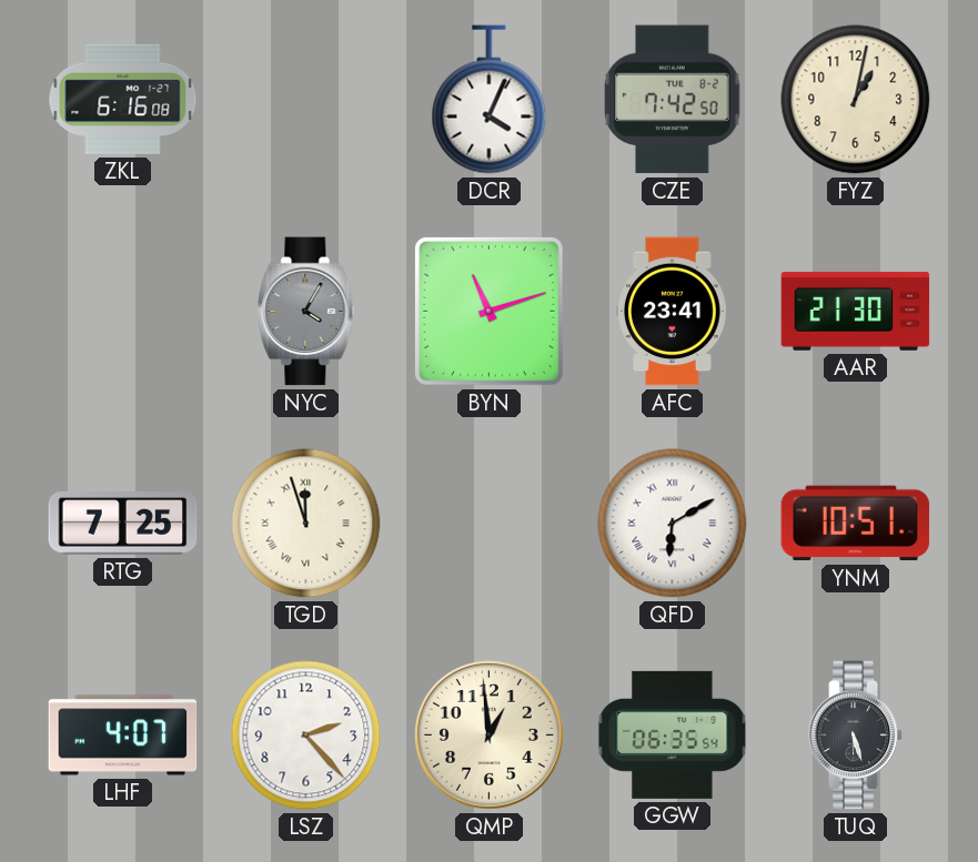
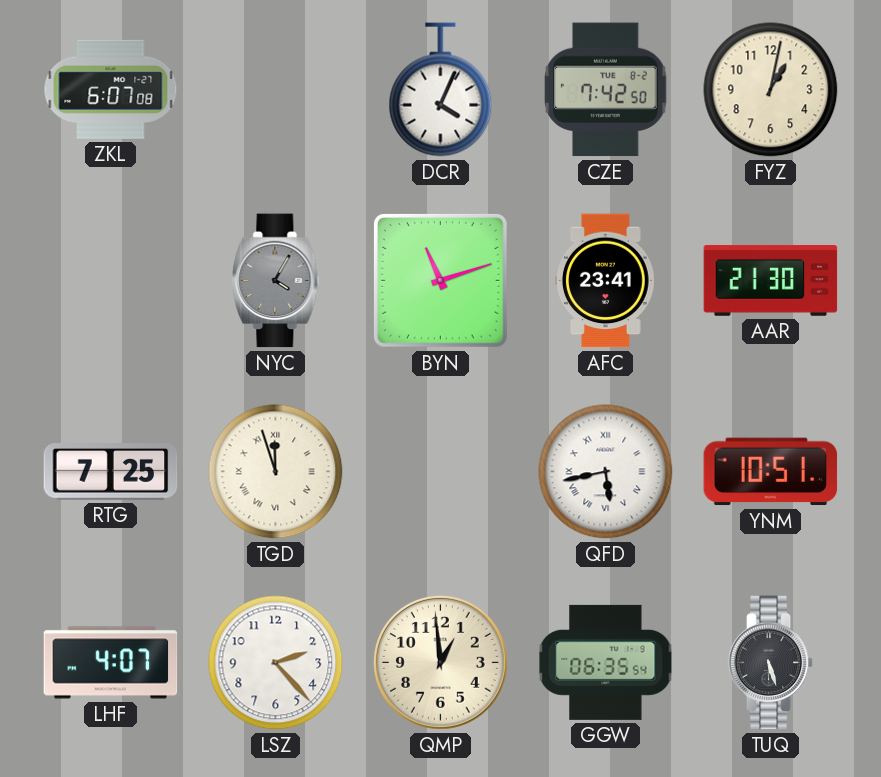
ZKL: 6:16 -> 6:07
QFD: 6:10 -> 5:43
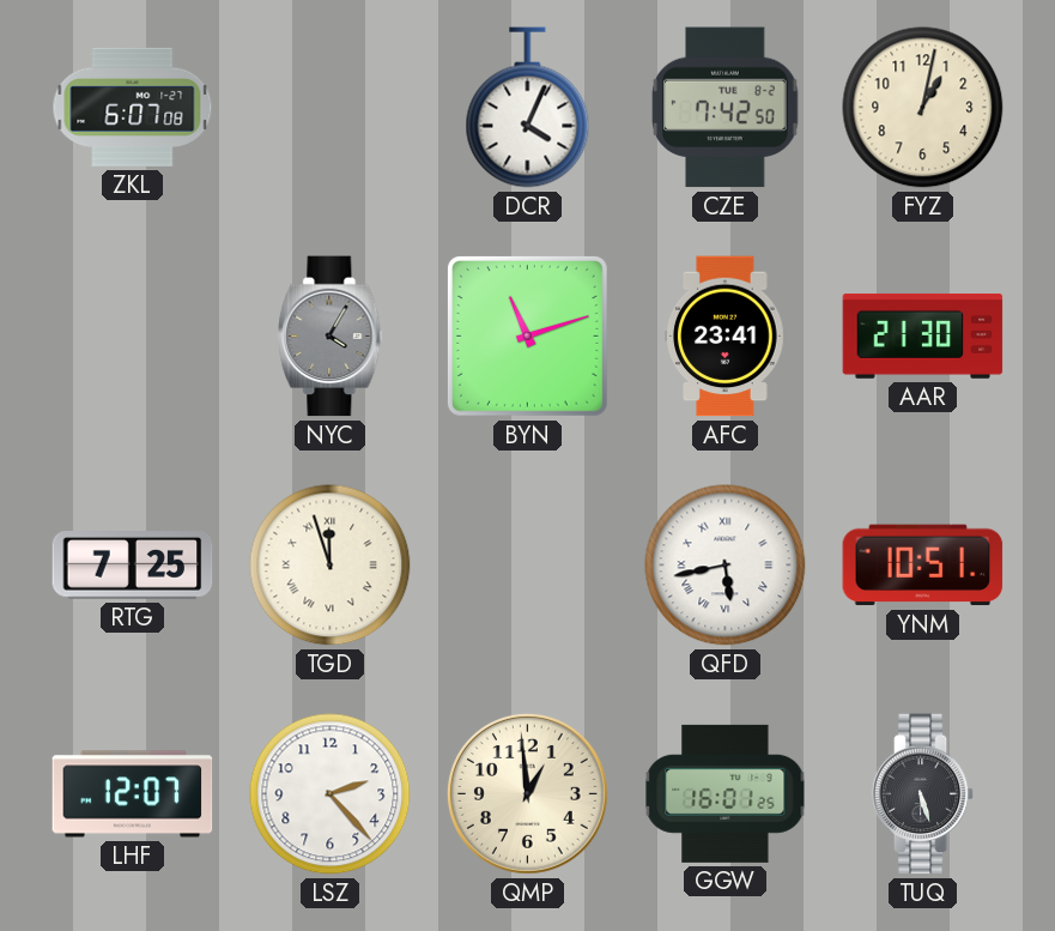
LHF: 4:07 -> 12:07
GGW: 06:35 -> 16:01
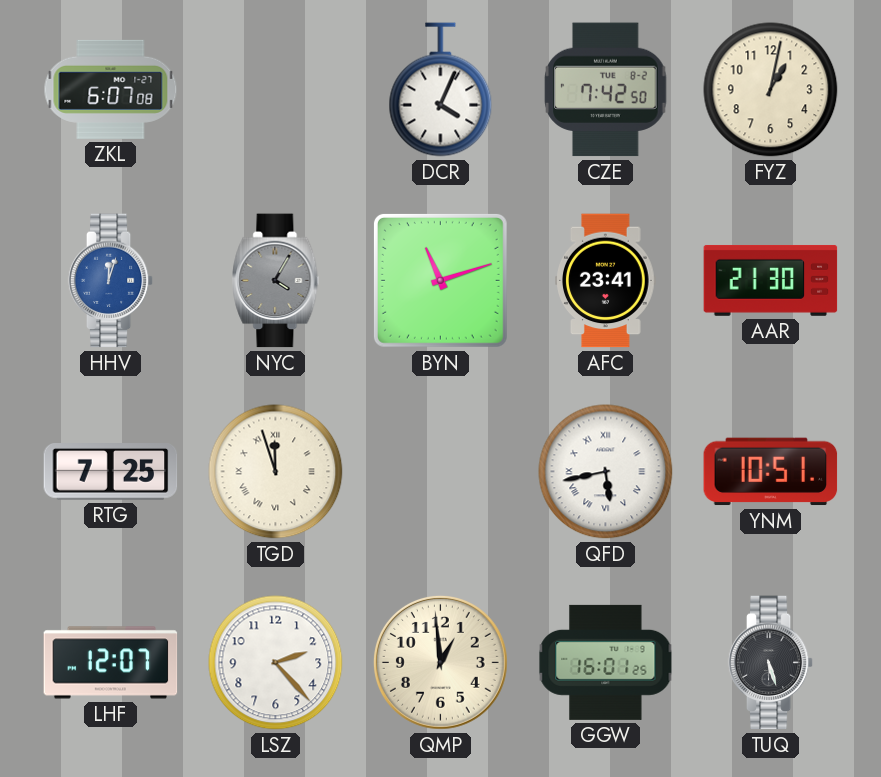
HHV: none -> 12:03
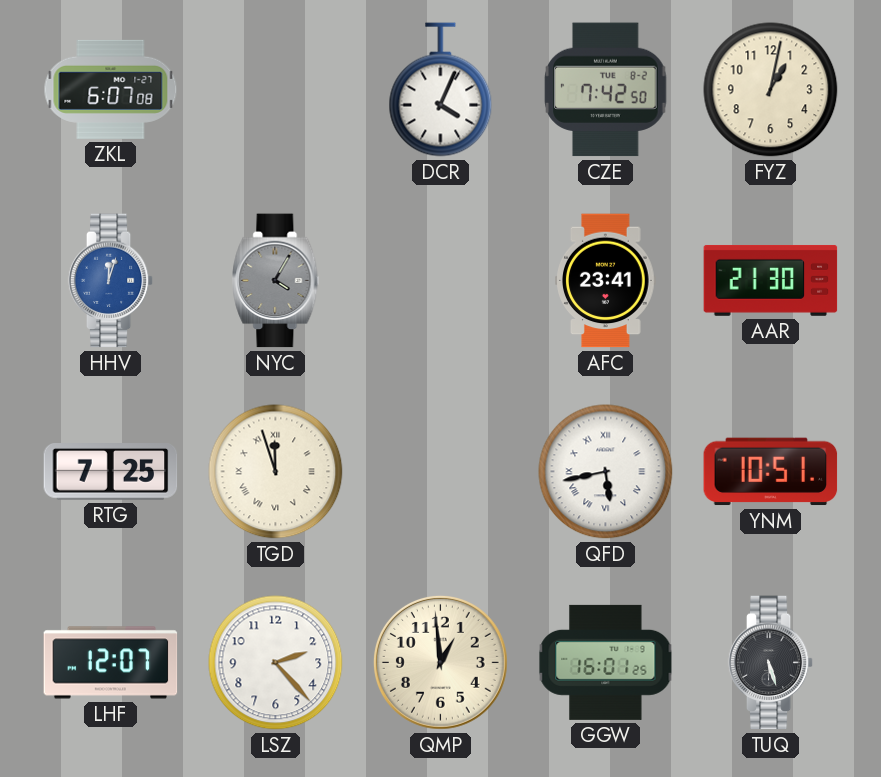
BYN: 11:12 -> none
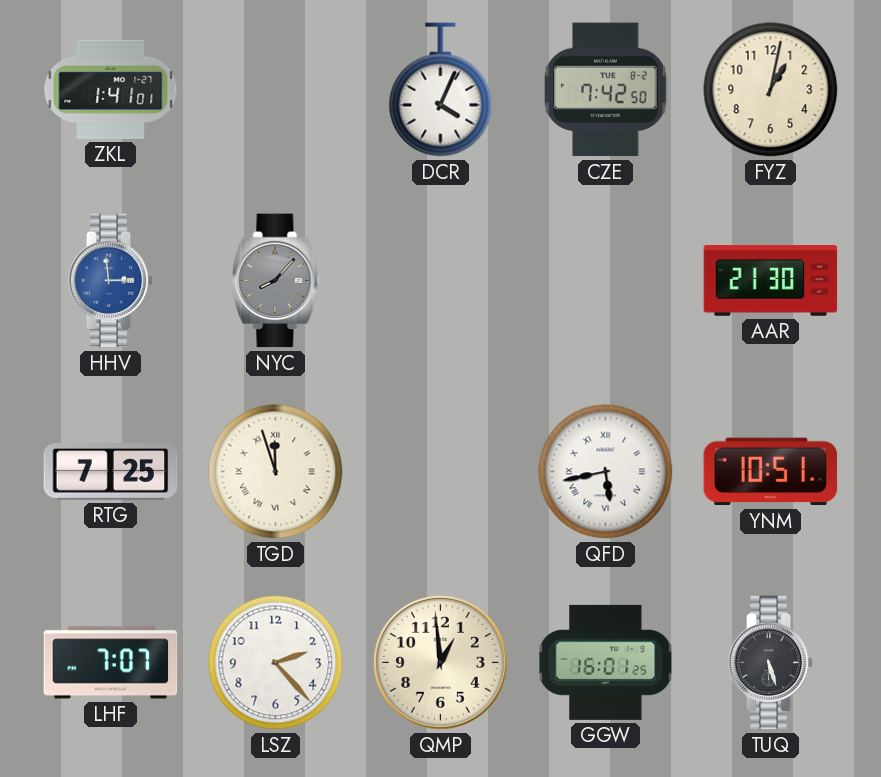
ZKL: 6:07 -> 1:41
HHV: 12:03 -> 2:59
NYC: 4:05 -> 8:07
AFC: 23:41 -> none
LHF: 12:07 -> 7:07
